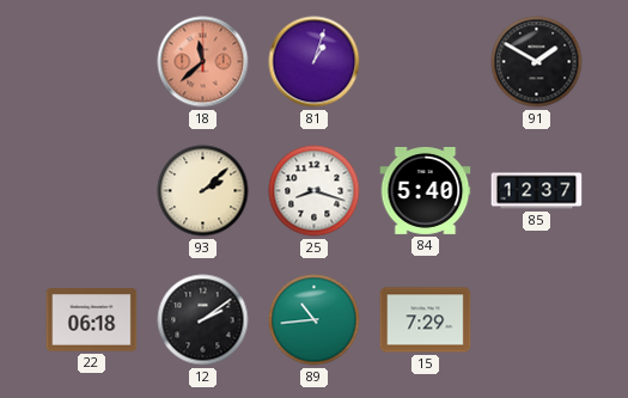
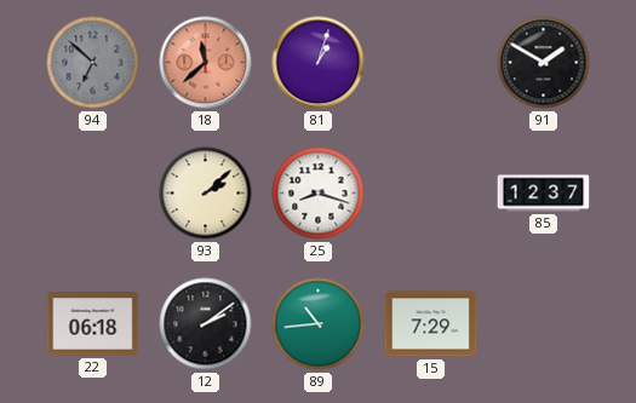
94: none -> 6:52
84: 5:40 -> none
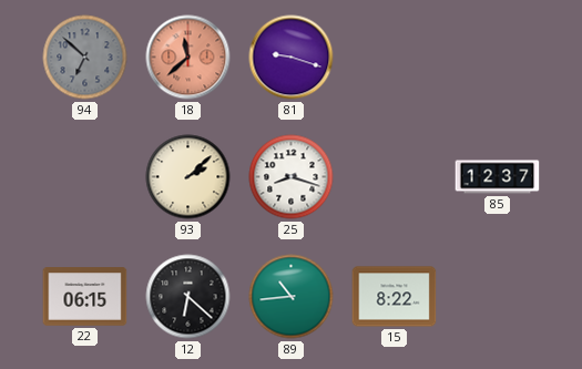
81: 1:03 -> 9:18
91: 1:50 -> none
22: 06:18 -> 06:15
12: 2:09 -> 6:22
15: 7:29 -> 8:22
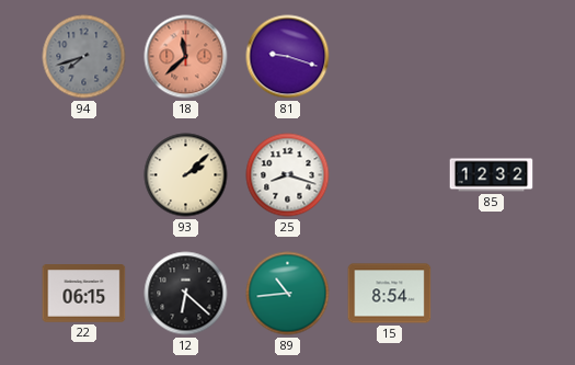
94: 6:52 -> 7:42
85: 12:37 -> 12:32
15: 8:22 -> 8:54
